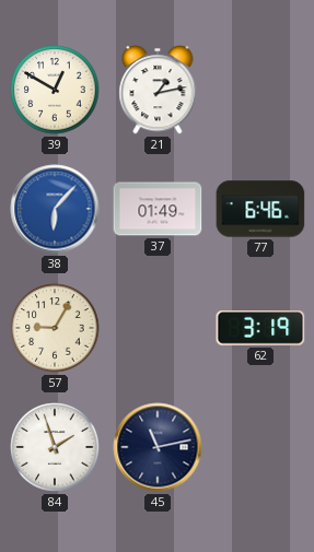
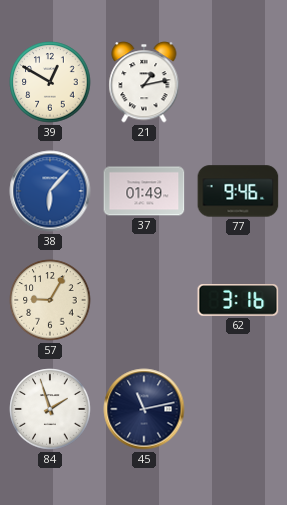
77: 6:46 -> 9:46
62: 3:19 -> 3:16
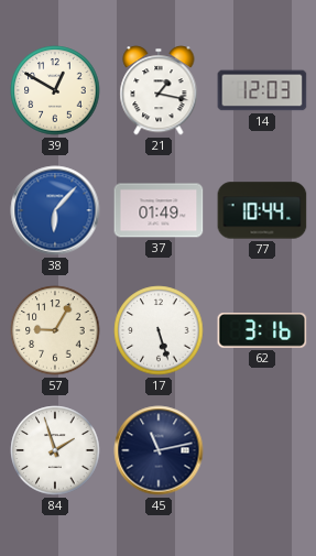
21: 1:13 -> 1:17
14: none -> 12:03
77: 9:46 -> 10:44
17: none -> 5:27
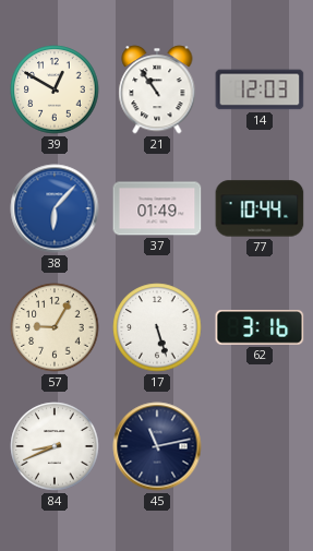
21: 1:17 -> 10:54
84: 1:57 -> 8:41
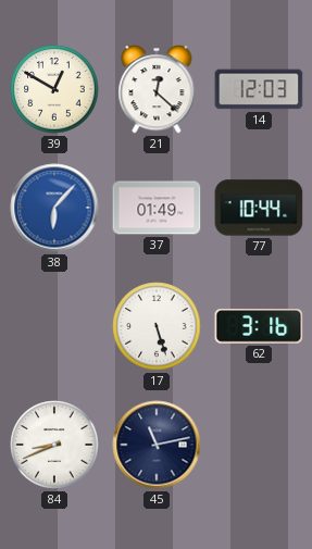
21: 10:54 -> 12:22
57: 9:05 -> none
